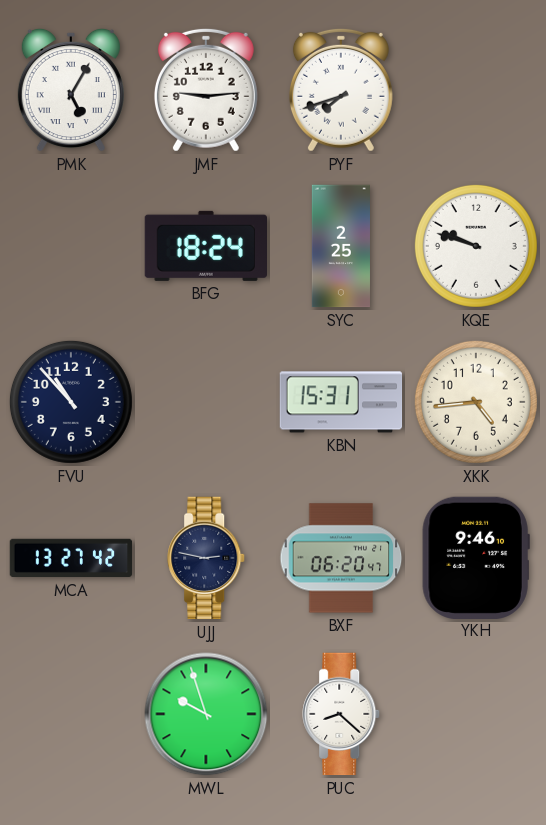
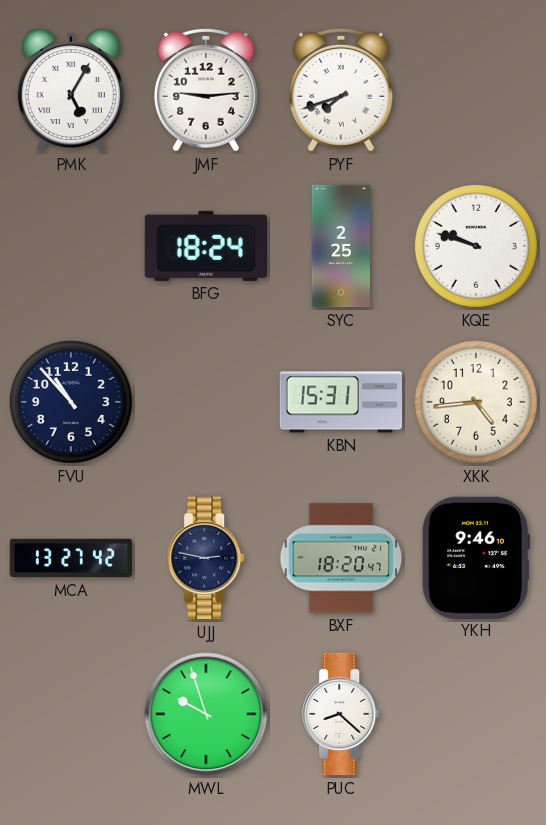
BXF: 06:20 -> 18:20
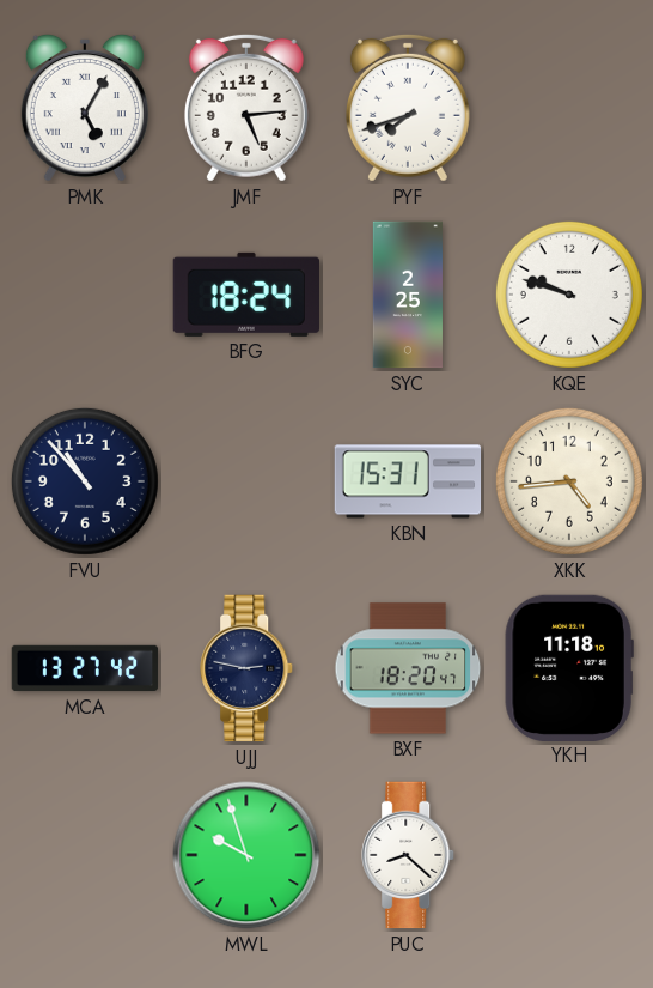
JMF: 9:14 -> 5:14
YKH: 9:46 -> 11:18
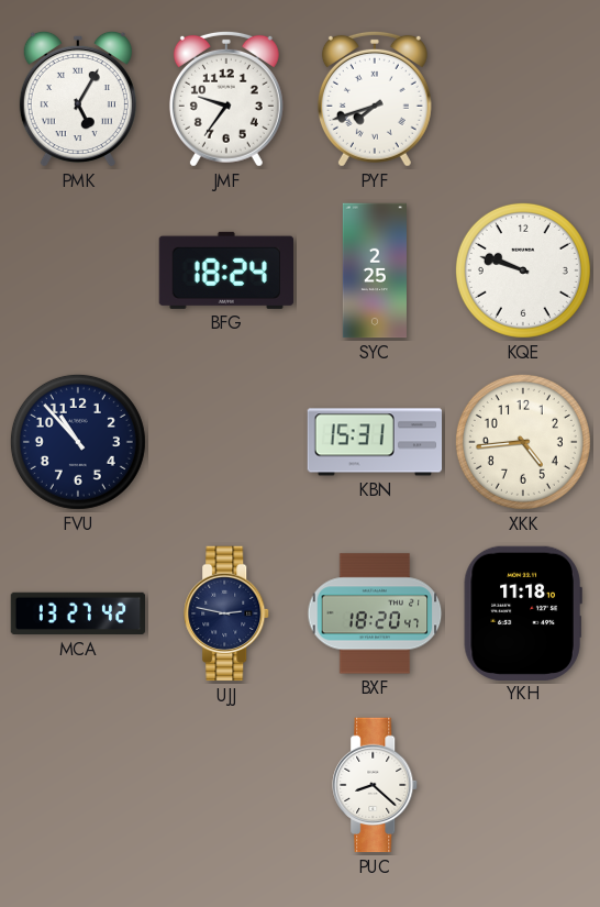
JMF: 5:14 -> 9:36
MWL: 9:57 -> none
